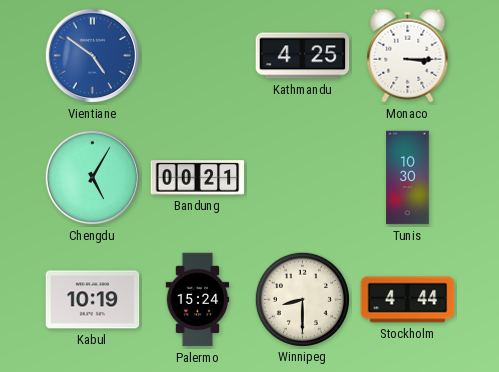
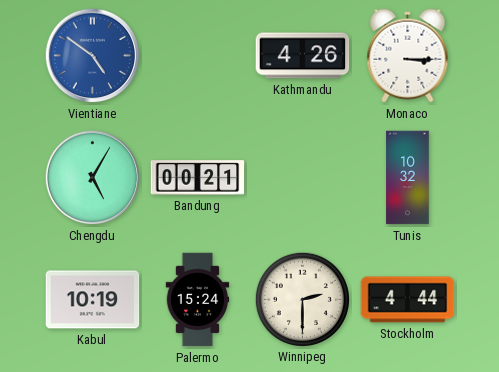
Kathmandu: 4:25 -> 4:26
Tunis: 10:30 -> 10:32
Winnipeg: 8:30 -> 2:30
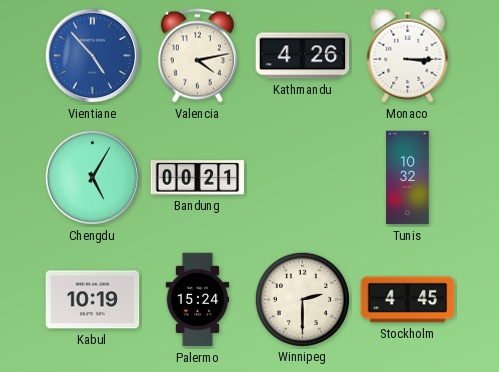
Vientiane: 4:51 -> 4:53
Valencia: none -> 4:13
Stockholm: 4:44 -> 4:45
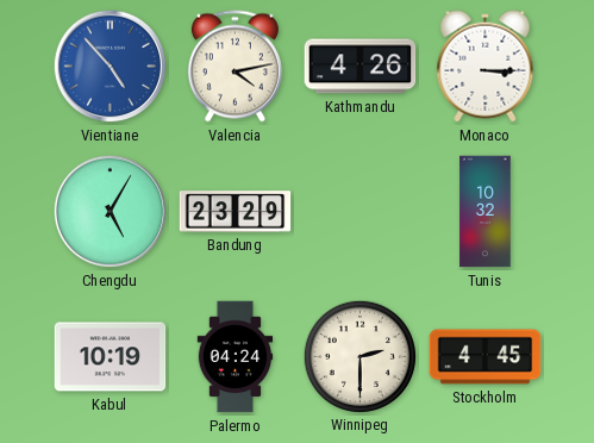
Bandung: 00:21 -> 23:29
Palermo: 15:24 -> 04:24
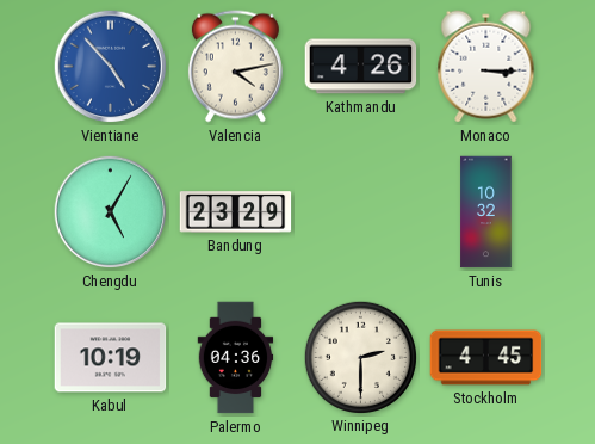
Palermo: 04:24 -> 04:36
